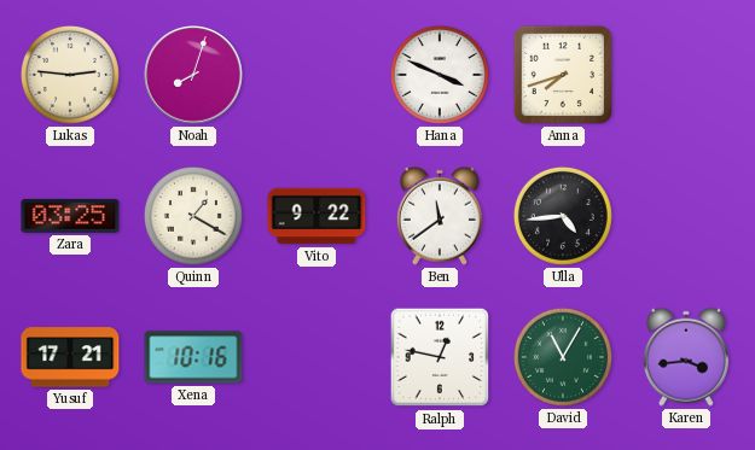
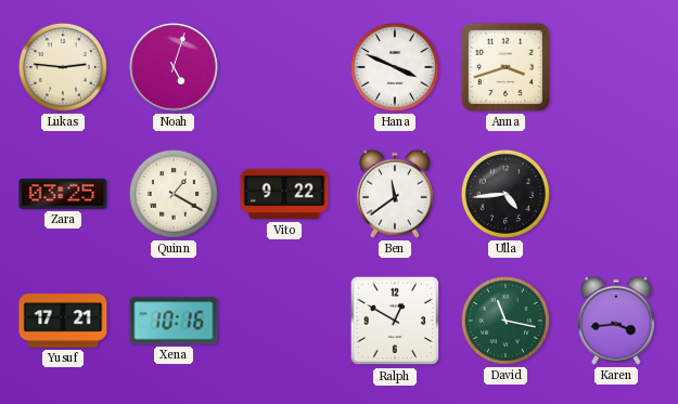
Noah: 8:03 -> 5:03
Anna: 7:42 -> 3:42
Ralph: 12:47 -> 12:50
David: 11:05 -> 11:17
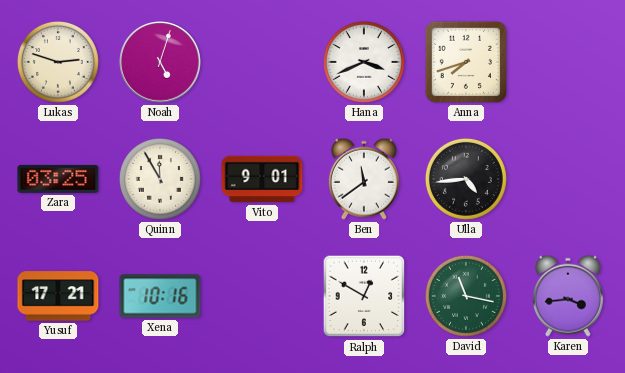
Lukas: 2:46 -> 2:48
Hana: 3:49 -> 3:41
Anna: 3:42 -> 7:42
Quinn: 1:20 -> 11:55
Vito: 9:22 -> 9:01
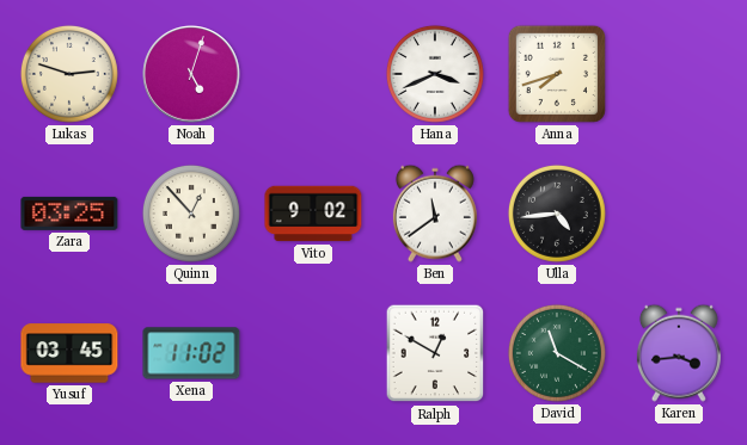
Quinn: 11:55 -> 12:53
Vito: 9:01 -> 9:02
Yusuf: 17:21 -> 03:45
Xena: 10:16 -> 11:02
David: 11:17 -> 11:20
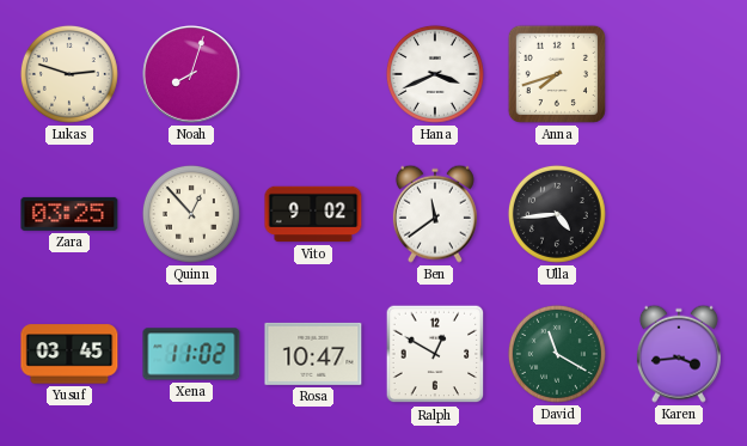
Noah: 5:03 -> 8:03
Rosa: none -> 10:47
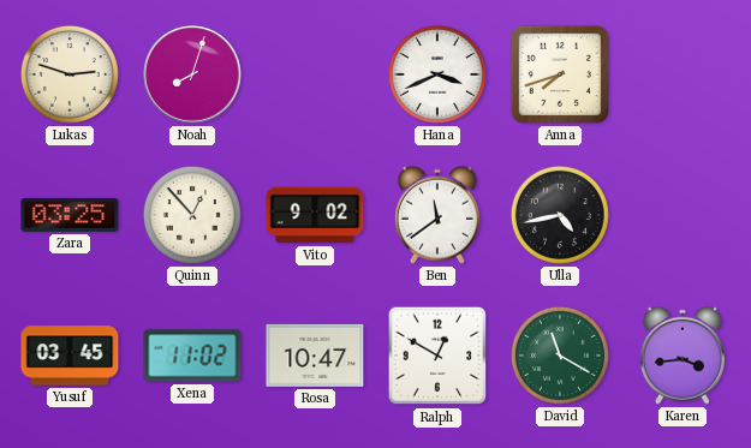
Ulla: 4:44 -> 4:43
